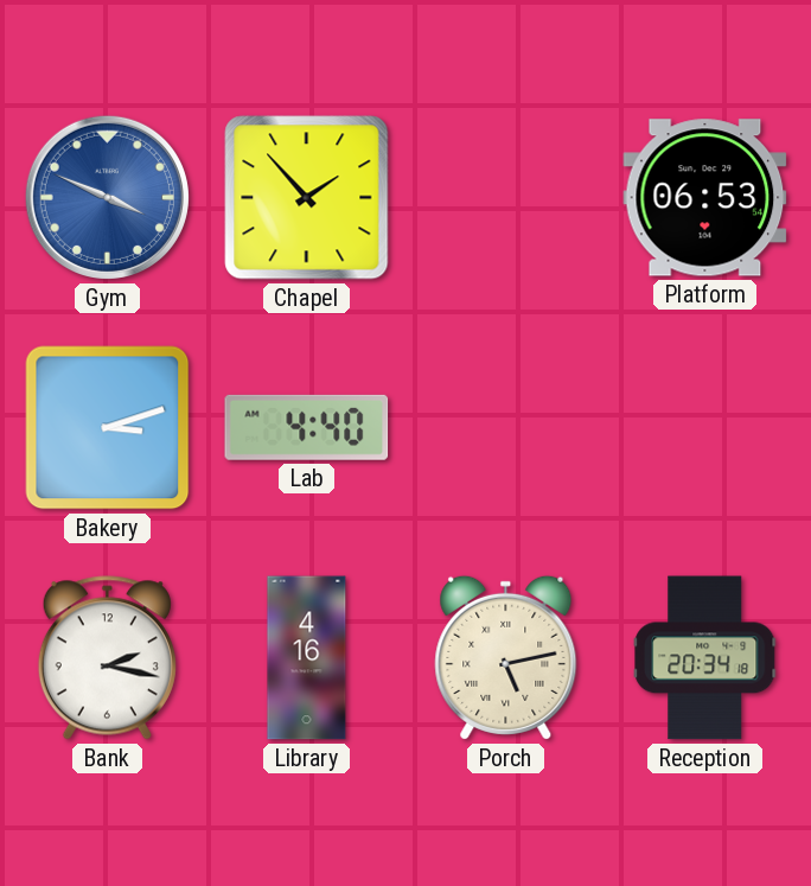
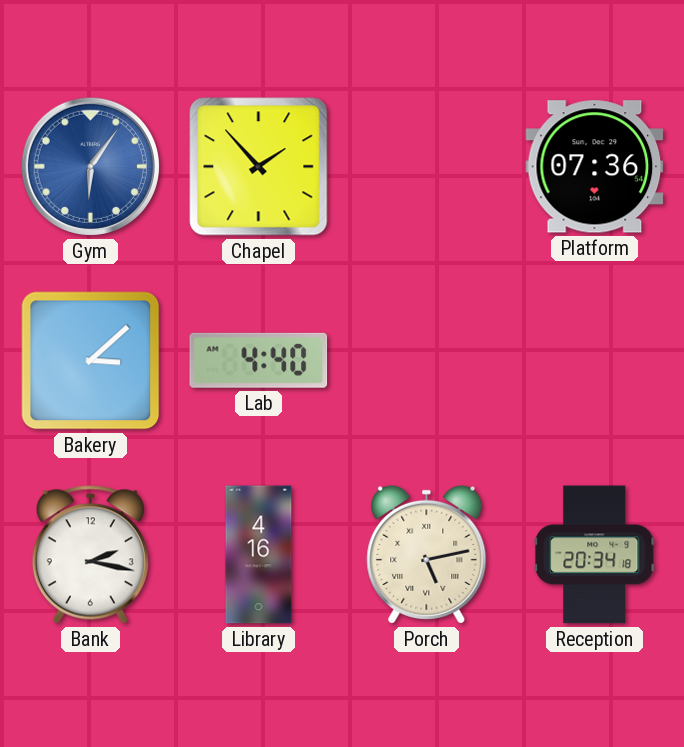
Gym: 3:49 -> 6:06
Platform: 06:53 -> 07:36
Bakery: 3:12 -> 3:08
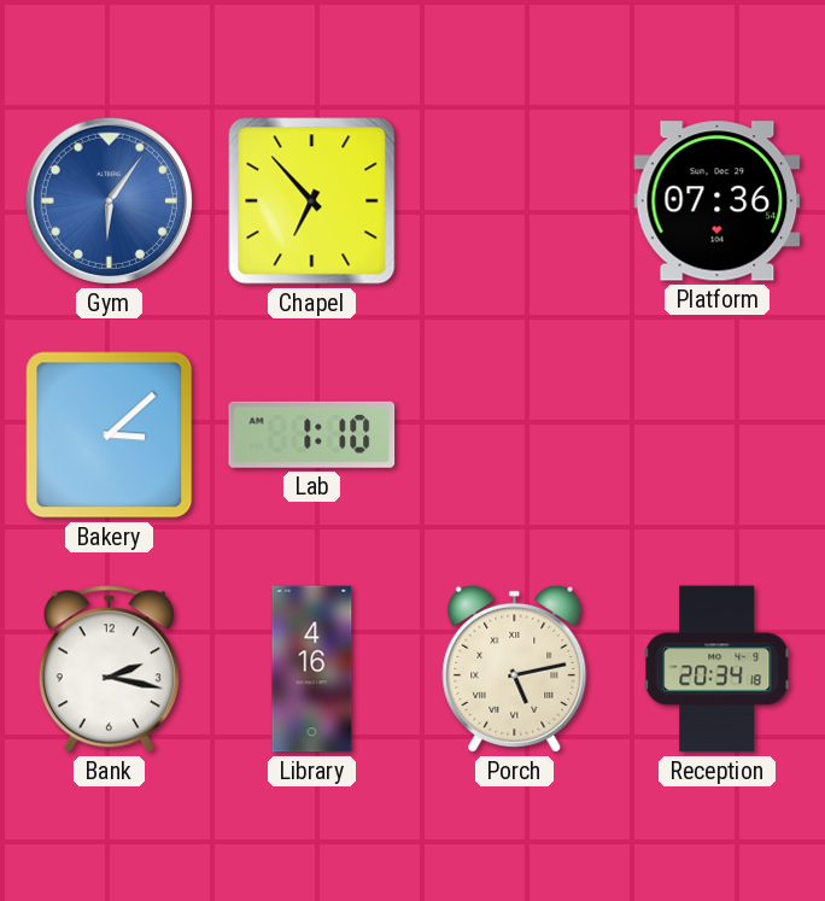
Chapel: 1:53 -> 6:53
Lab: 4:40 -> 1:10
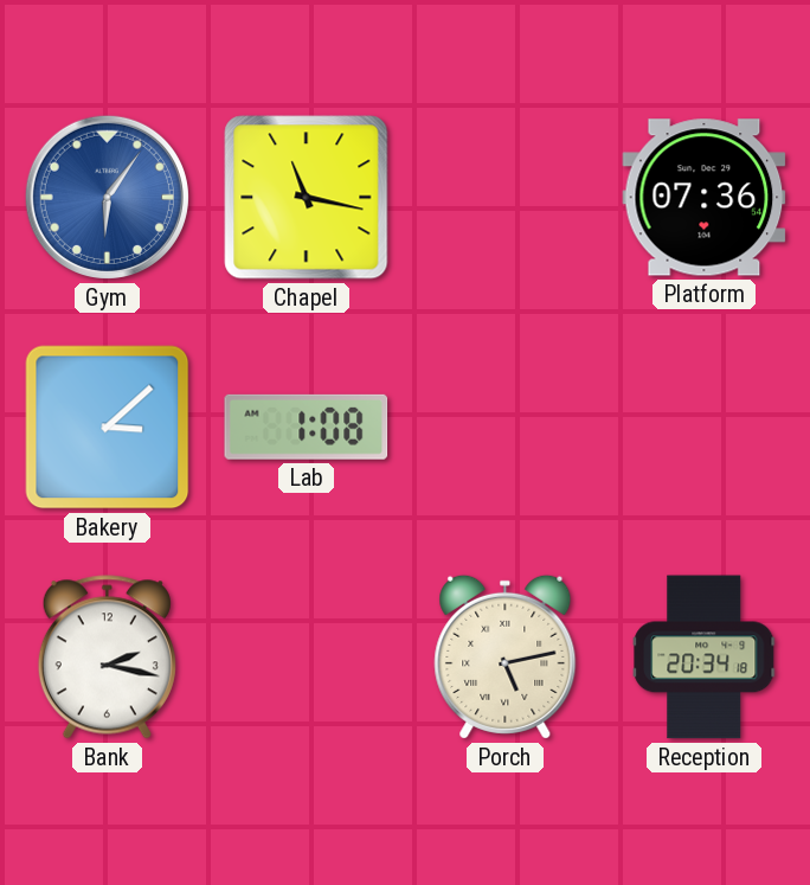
Chapel: 6:53 -> 11:17
Lab: 1:10 -> 1:08
Library: 4:16 -> none
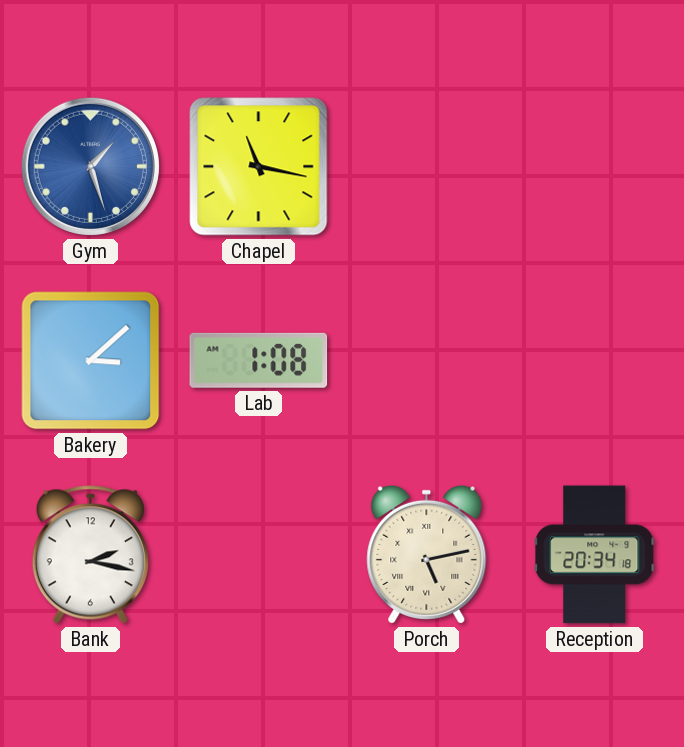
Gym: 6:06 -> 1:27
Platform: 07:36 -> none
